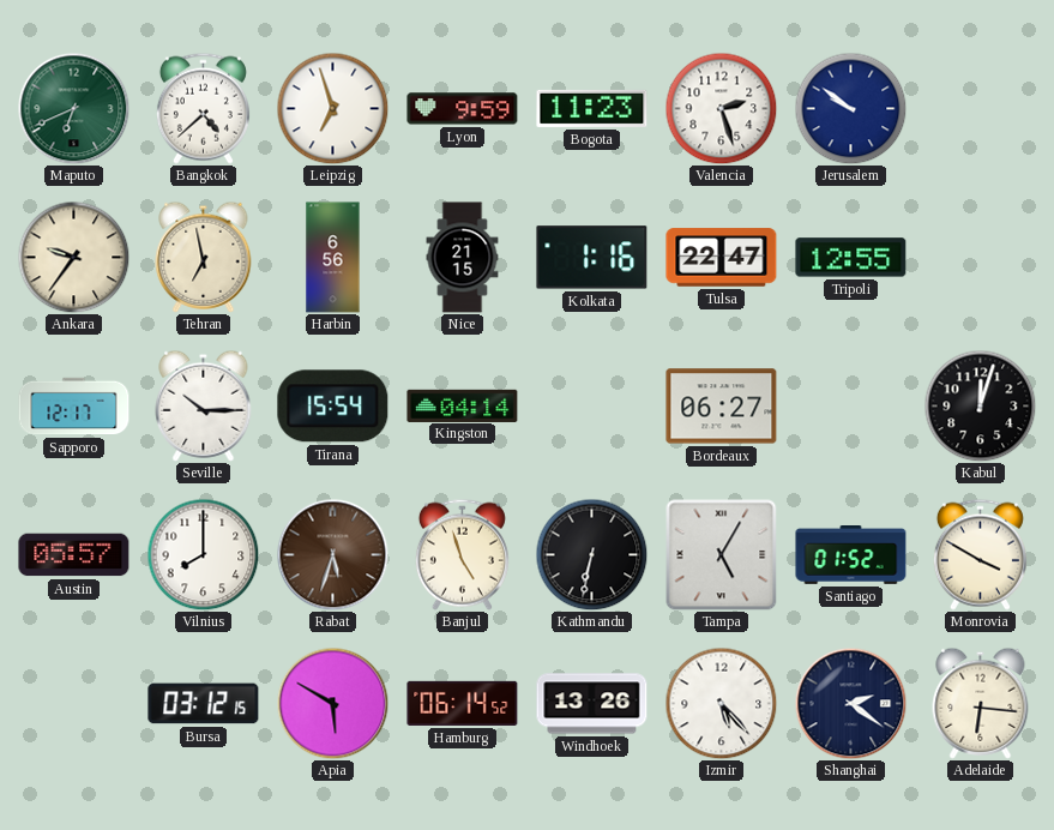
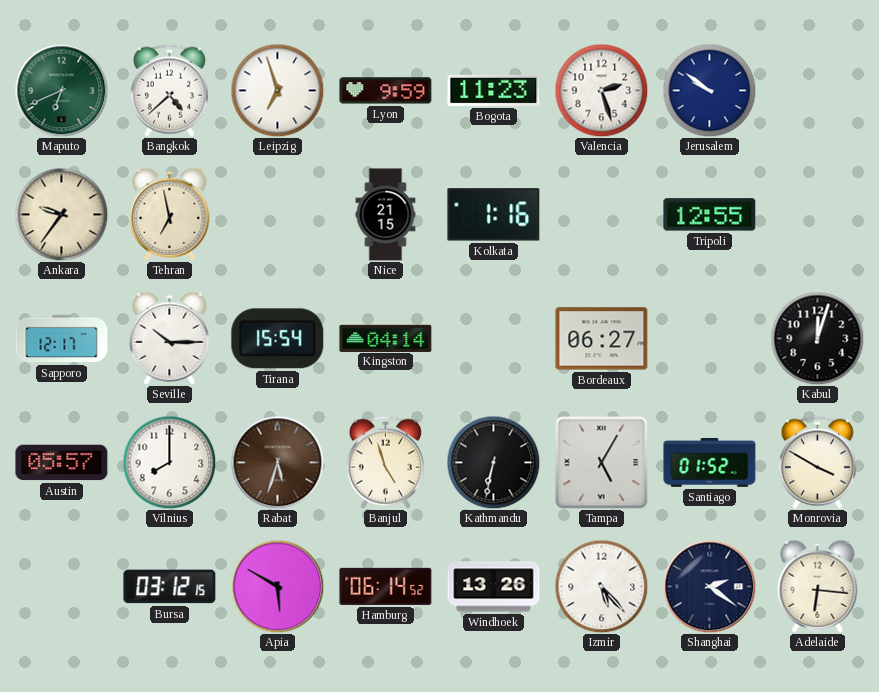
Harbin: 6:56 -> none
Tulsa: 22:47 -> none
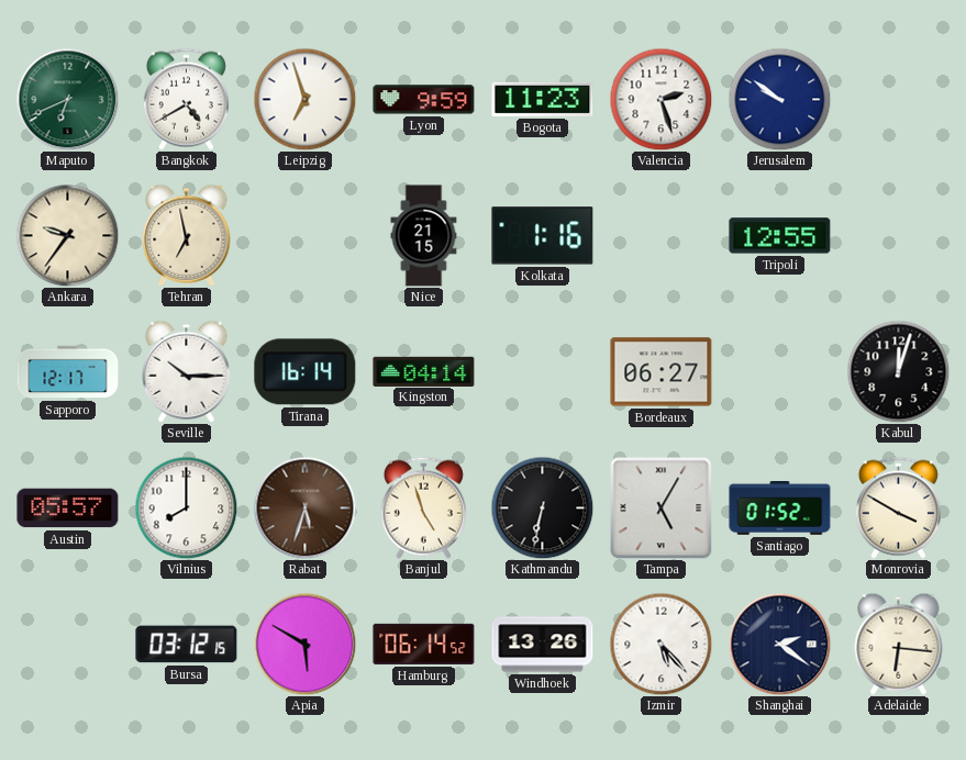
Bangkok: 4:38 -> 4:40
Tirana: 15:54 -> 16:14
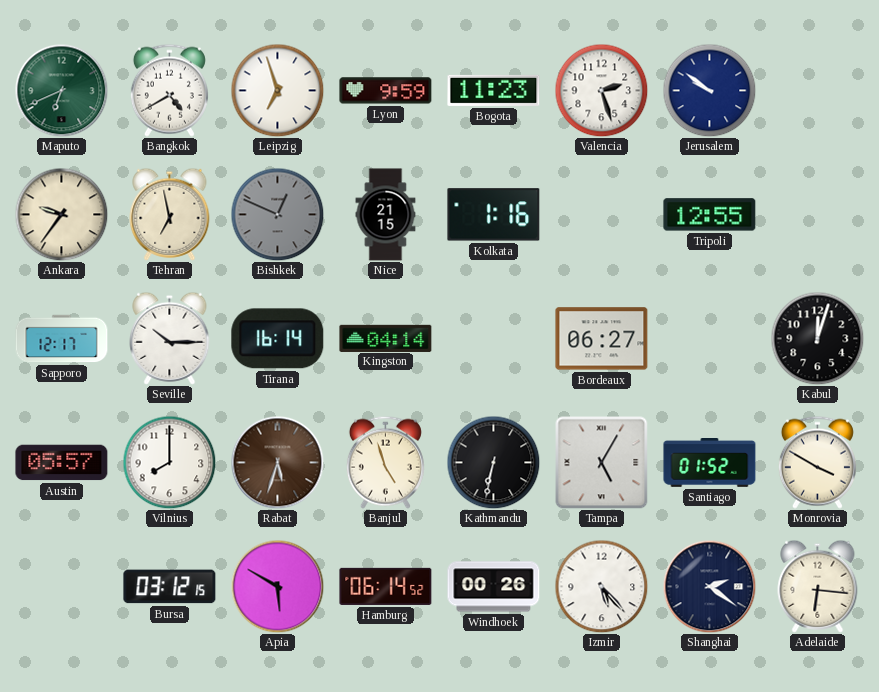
Bishkek: none -> 12:49
Windhoek: 13:26 -> 00:26
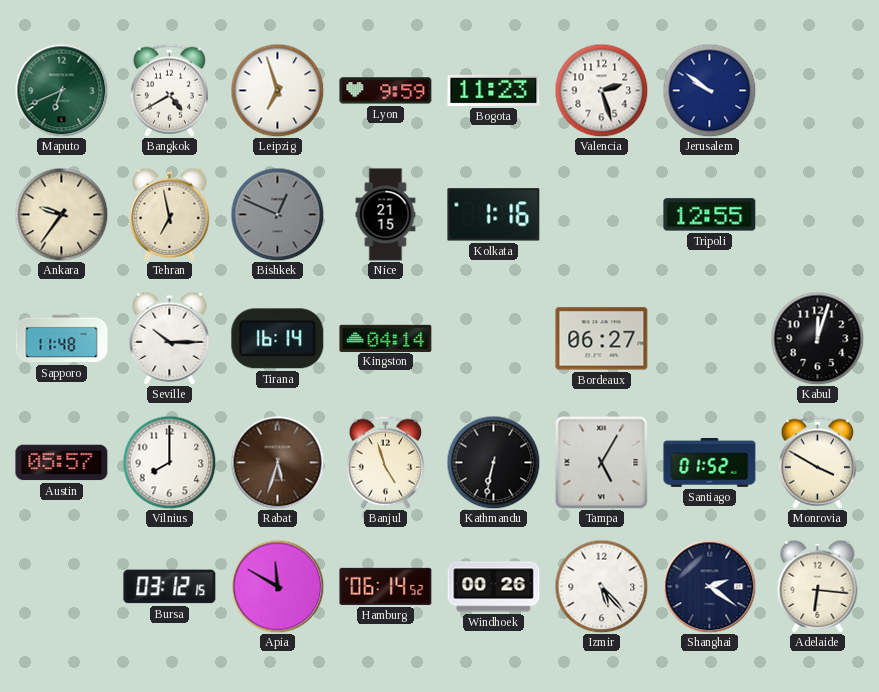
Sapporo: 12:17 -> 11:48
Apia: 5:50 -> 11:50
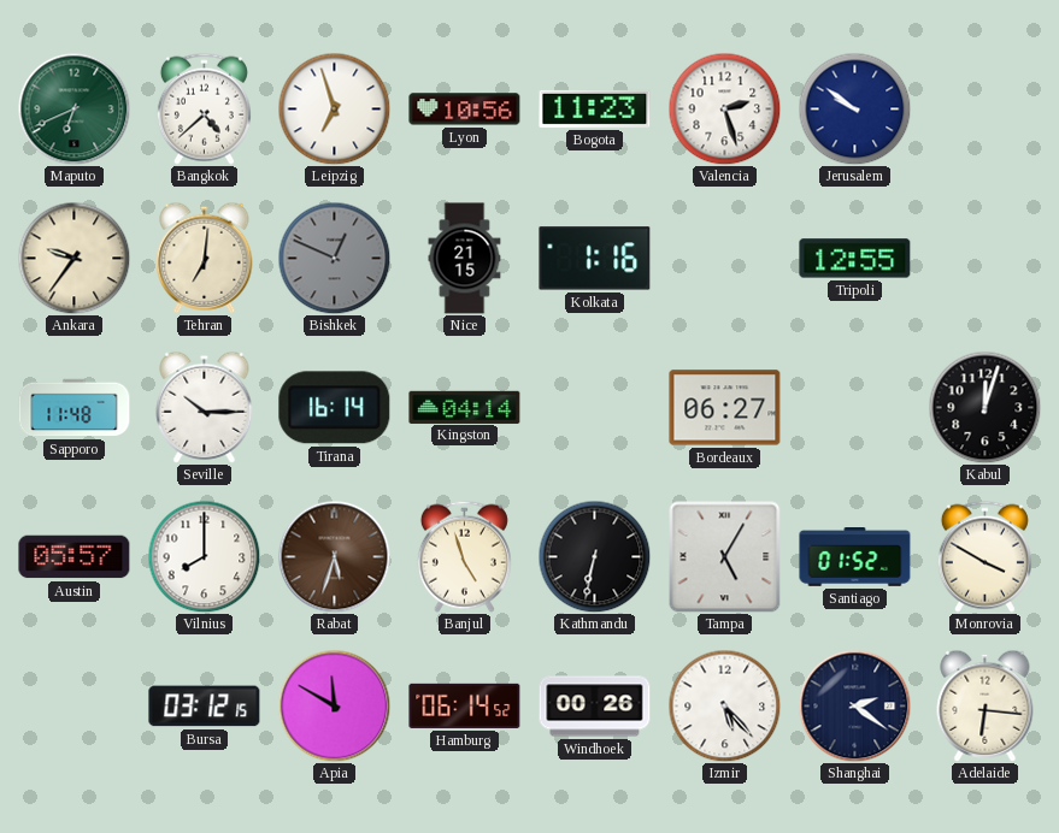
Bangkok: 4:40 -> 4:38
Lyon: 9:59 -> 10:56
Tehran: 6:58 -> 7:01
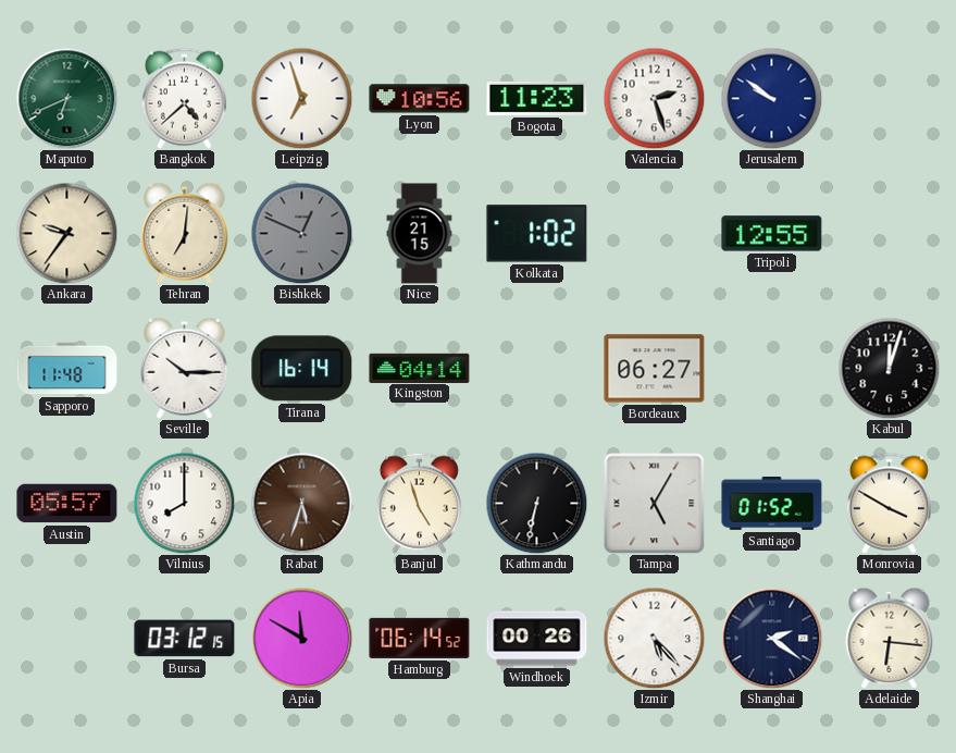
Kolkata: 1:16 -> 1:02
